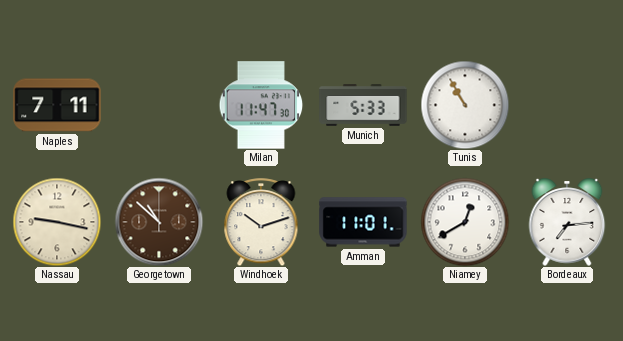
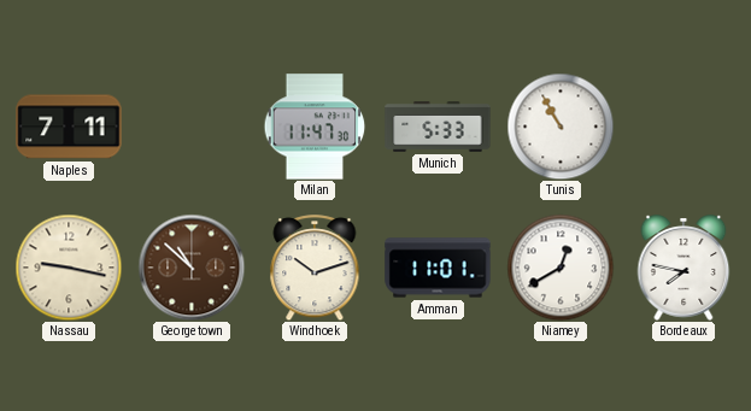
Bordeaux: 7:14 -> 7:47
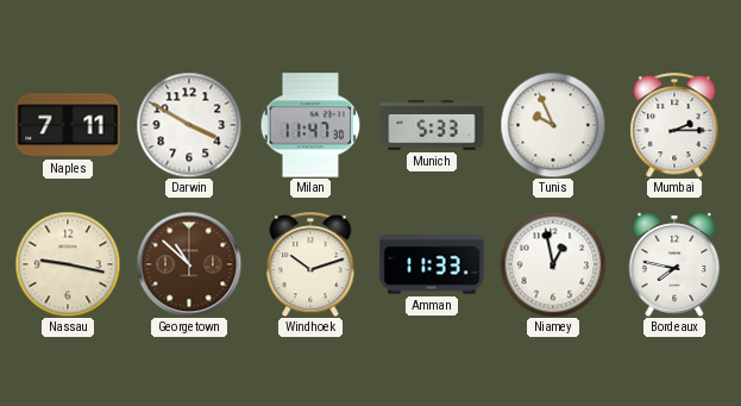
Darwin: none -> 3:50
Tunis: 10:55 -> 9:56
Mumbai: none -> 2:15
Amman: 11:01 -> 11:33
Niamey: 12:40 -> 12:58
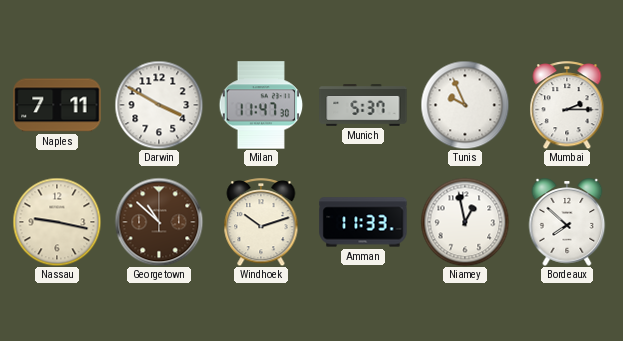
Munich: 5:33 -> 5:37
Bordeaux: 7:47 -> 7:52
